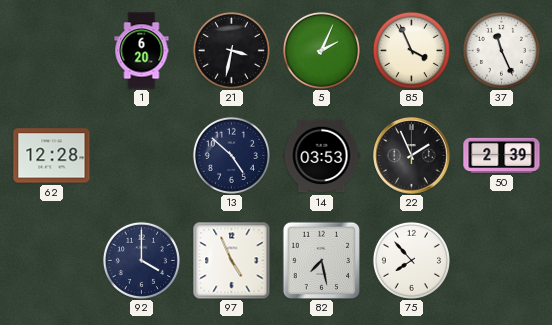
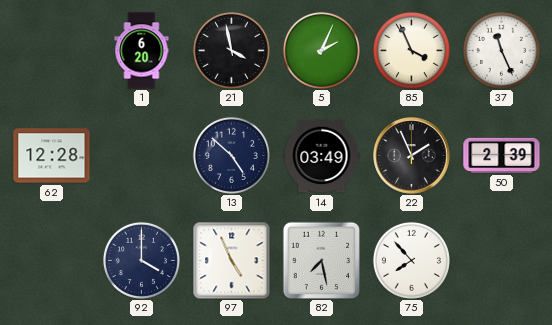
21: 3:32 -> 3:58
14: 03:53 -> 03:49
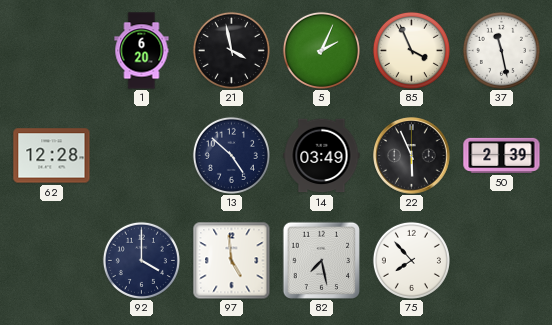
37: 11:26 -> 11:28
22: 1:56 -> 5:56
97: 4:56 -> 4:59
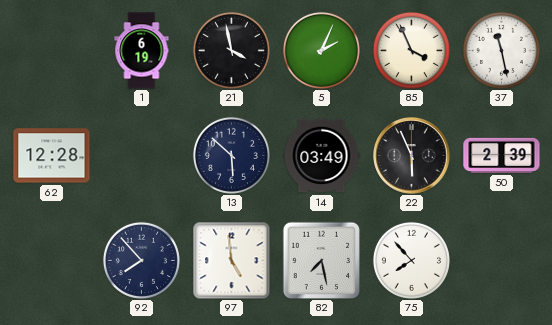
1: 6:20 -> 6:19
13: 4:52 -> 5:52
92: 4:00 -> 7:53
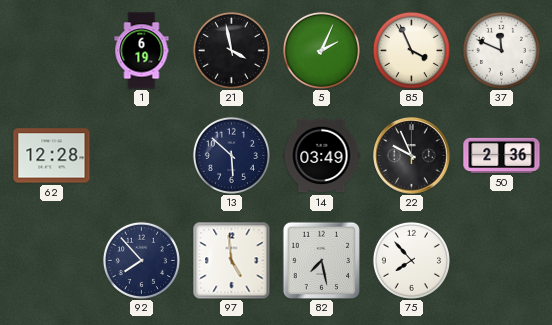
37: 11:28 -> 11:49
22: 5:56 -> 9:56
50: 2:39 -> 2:36
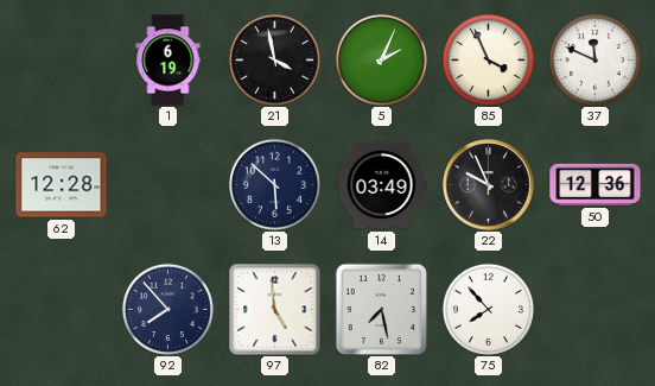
50: 2:36 -> 12:36
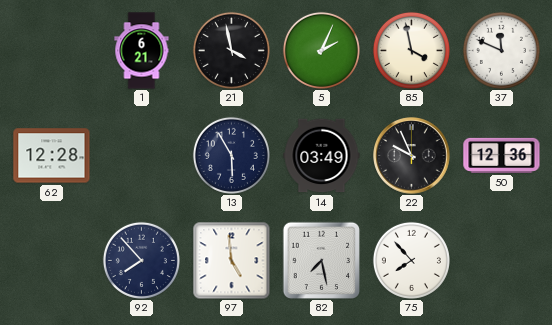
1: 6:19 -> 6:21
85: 3:56 -> 3:58
13: 5:52 -> 5:55
